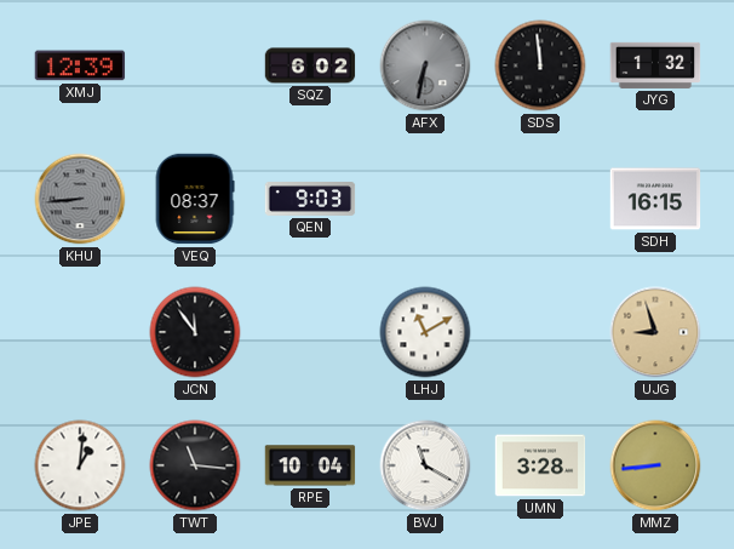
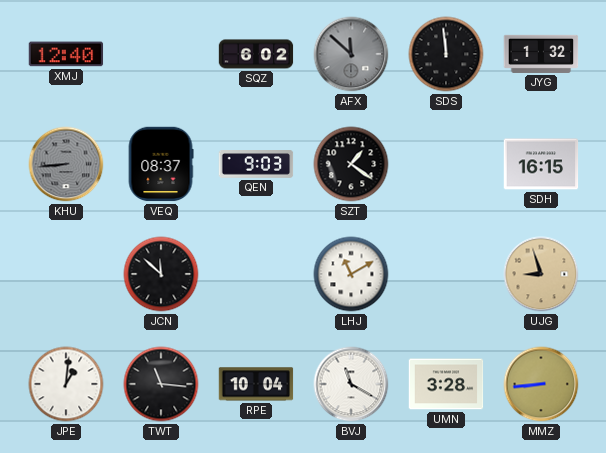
XMJ: 12:39 -> 12:40
AFX: 6:32 -> 11:52
SZT: none -> 1:21
JCN: 11:54 -> 11:52
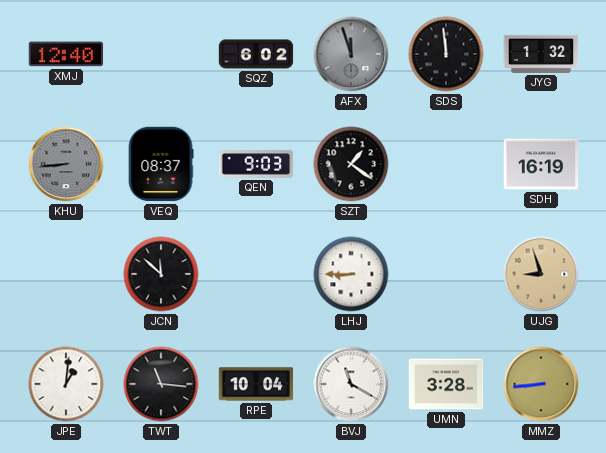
AFX: 11:52 -> 11:57
SDH: 16:15 -> 16:19
LHJ: 11:10 -> 8:45
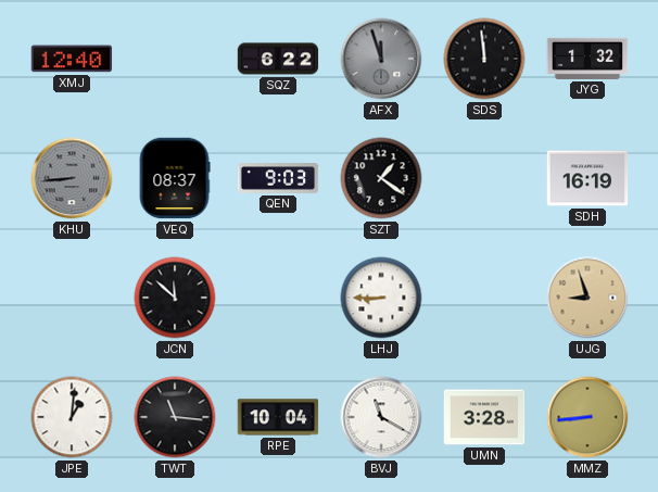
SQZ: 6:02 -> 6:22
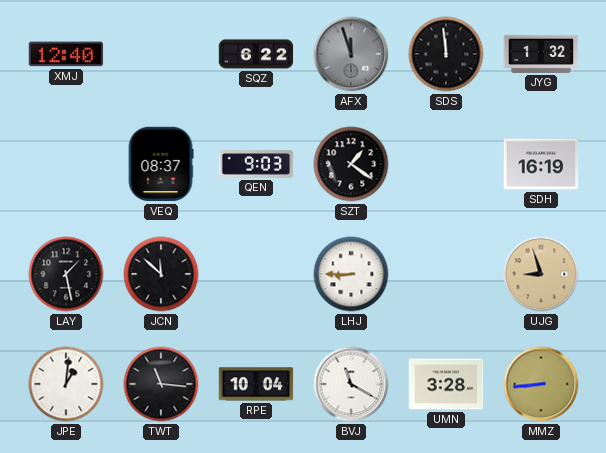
KHU: 8:44 -> none
LAY: none -> 1:28
